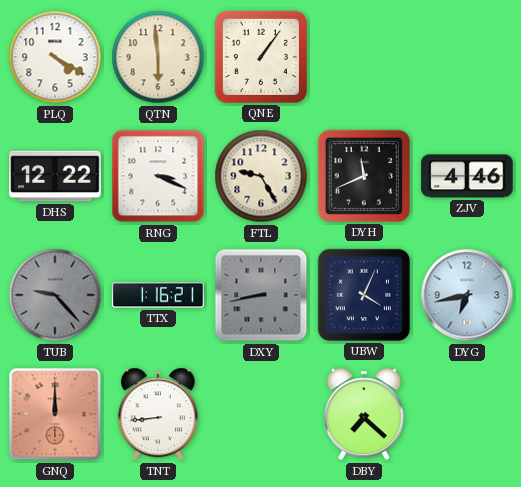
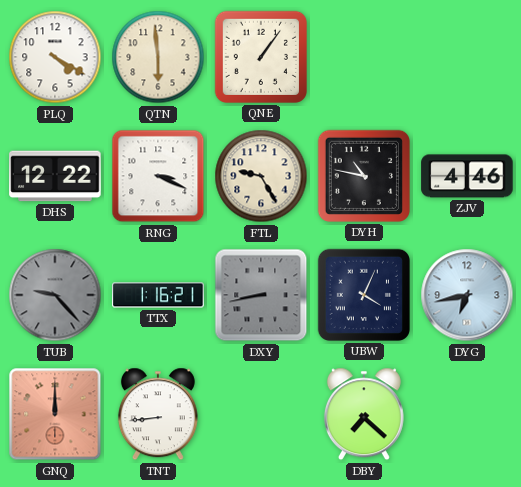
DYH: 11:41 -> 10:47
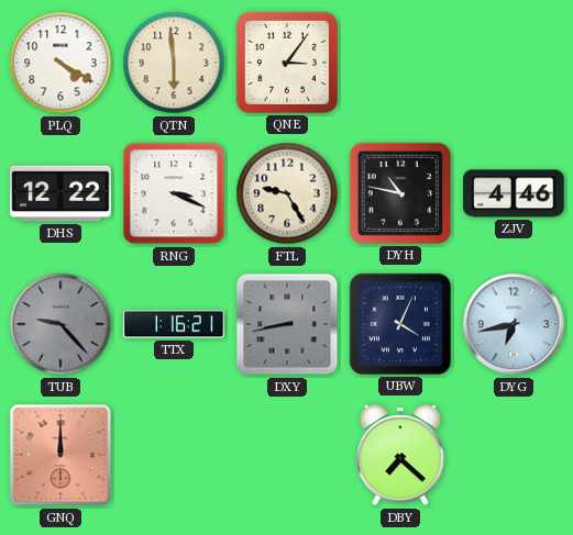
QNE: 1:06 -> 3:06
TNT: 8:44 -> none
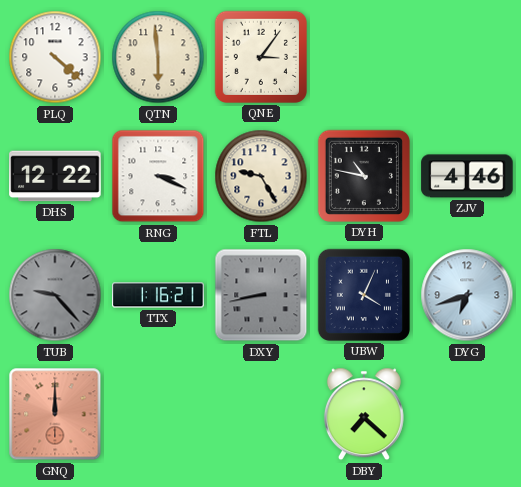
PLQ: 4:20 -> 4:22
DYG: 6:43 -> 6:42
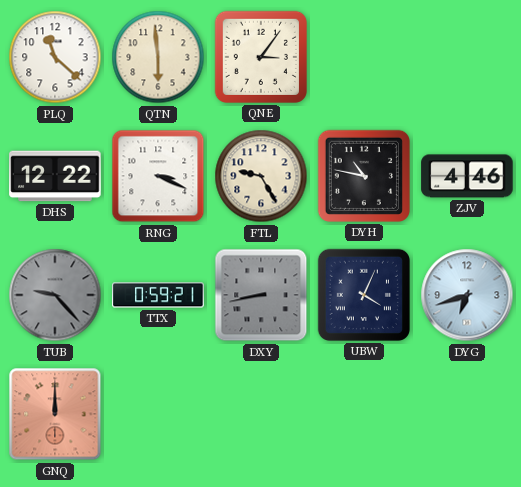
PLQ: 4:22 -> 11:22
TTX: 1:16 -> 0:59
DBY: 7:22 -> none
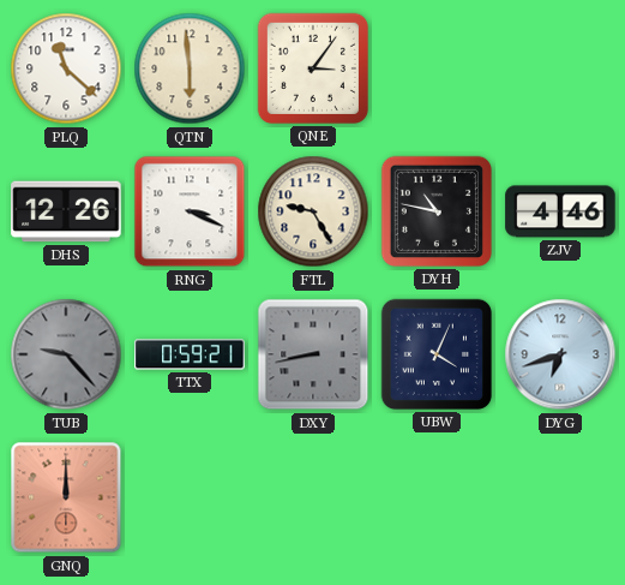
DHS: 12:22 -> 12:26
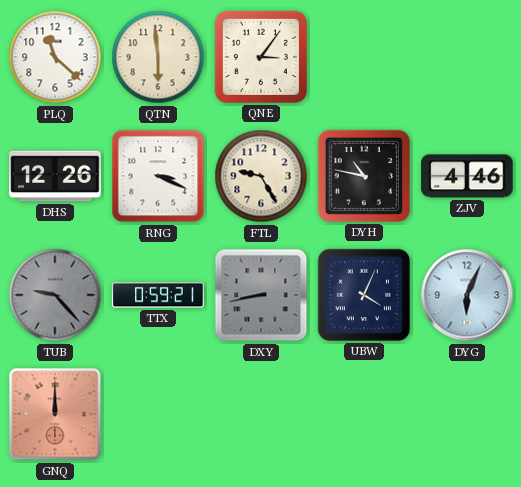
DYG: 6:42 -> 6:04
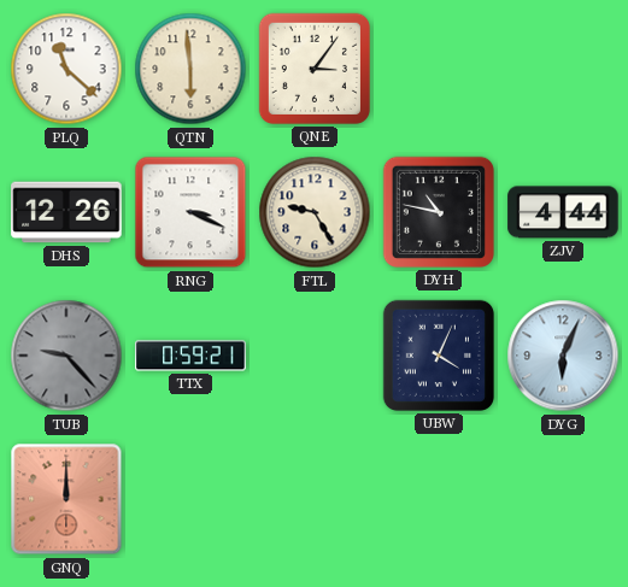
ZJV: 4:46 -> 4:44
DXY: 8:43 -> none
